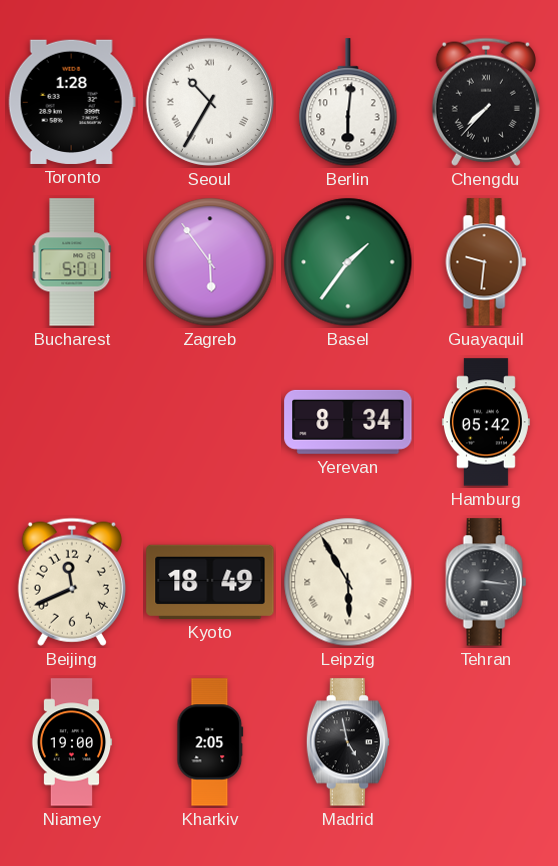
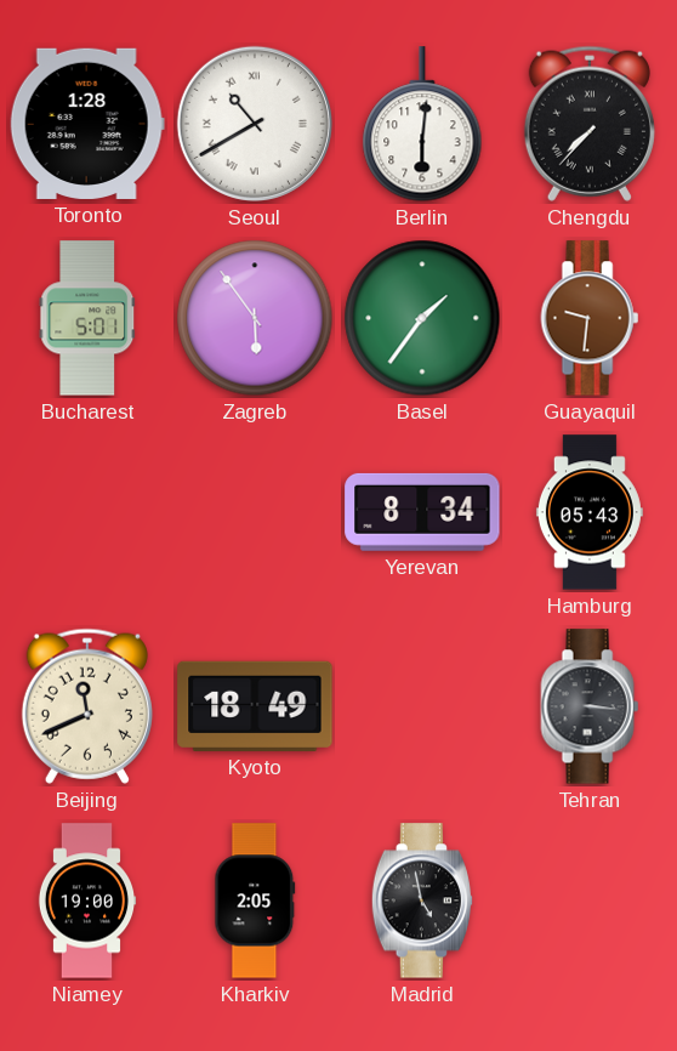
Seoul: 10:35 -> 10:40
Hamburg: 05:42 -> 05:43
Leipzig: 5:55 -> none
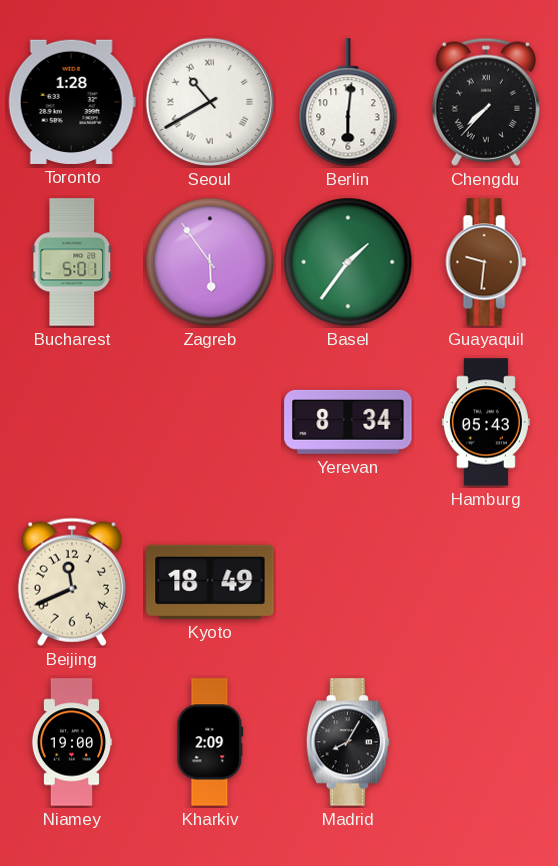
Tehran: 3:16 -> none
Kharkiv: 2:05 -> 2:09
Madrid: 4:58 -> 8:05
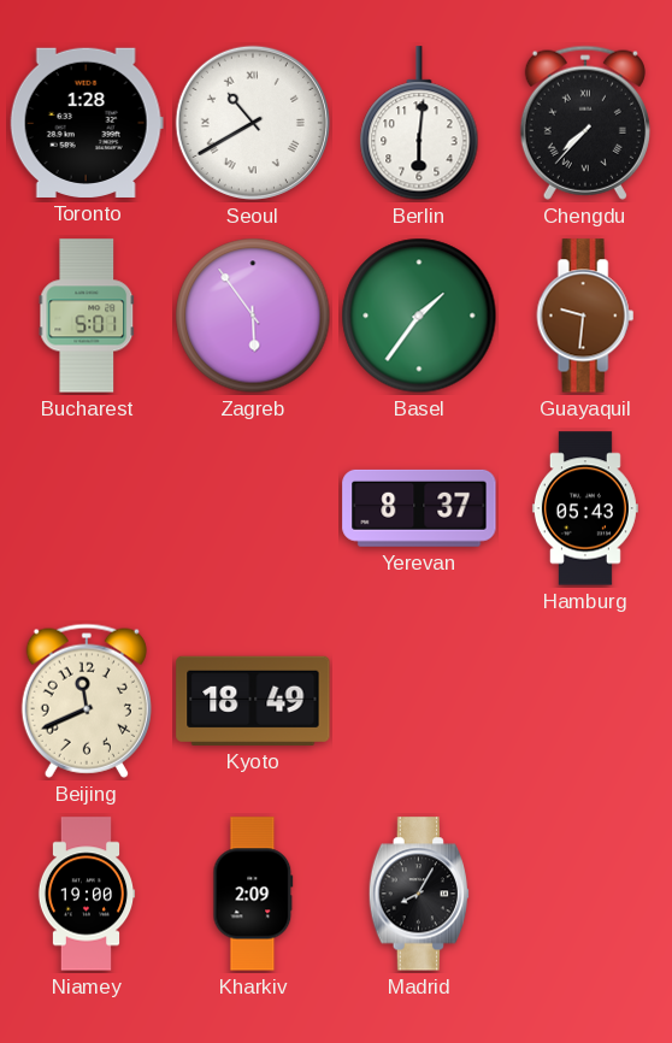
Yerevan: 8:34 -> 8:37
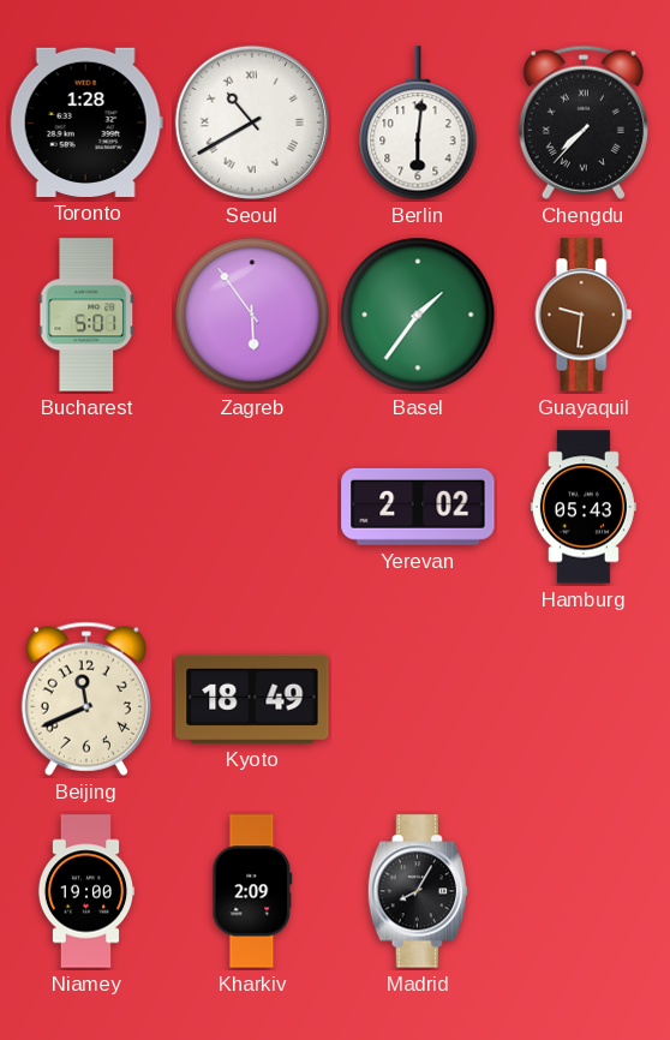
Yerevan: 8:37 -> 2:02
